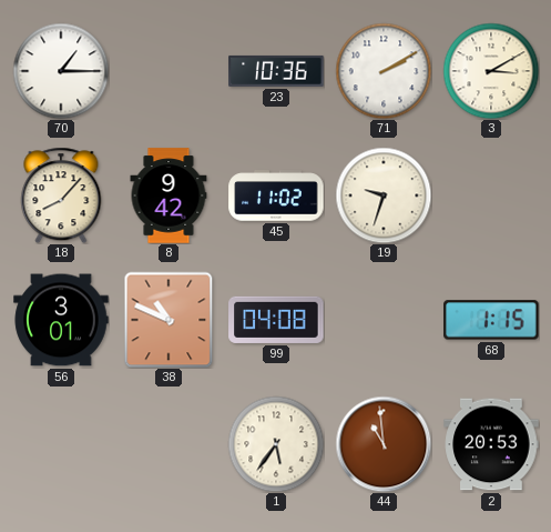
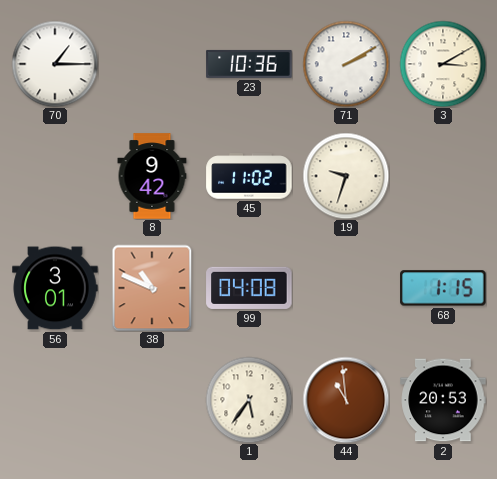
18: 8:07 -> none
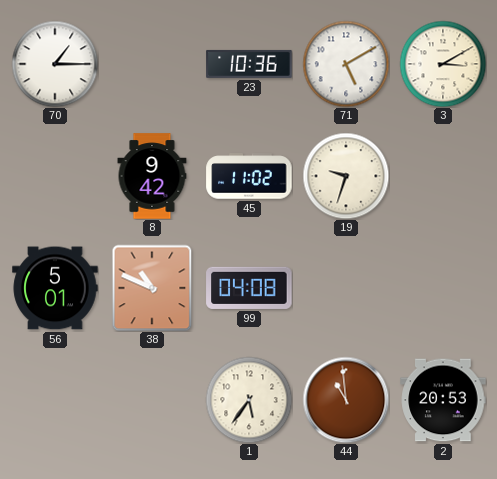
71: 2:10 -> 5:10
56: 3:01 -> 5:01
68: 1:15 -> none
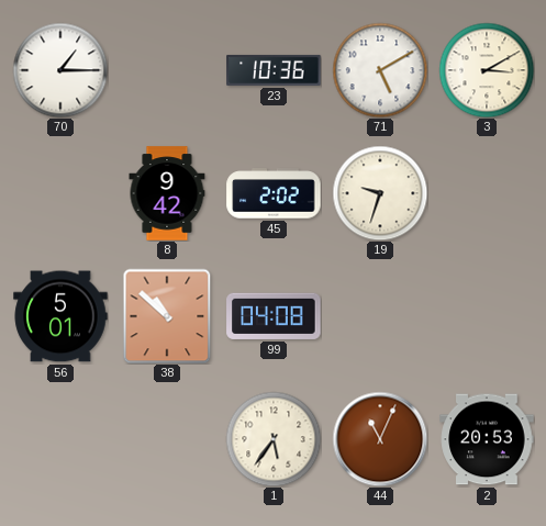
45: 11:02 -> 2:02
38: 10:49 -> 10:52
44: 10:59 -> 11:04
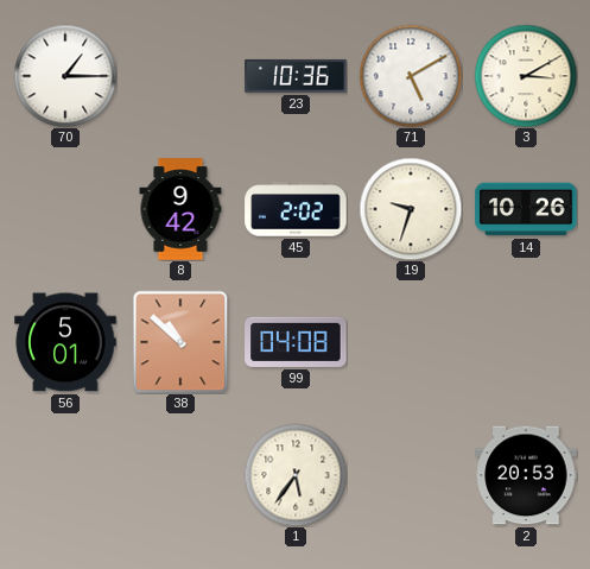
14: none -> 10:26
44: 11:04 -> none
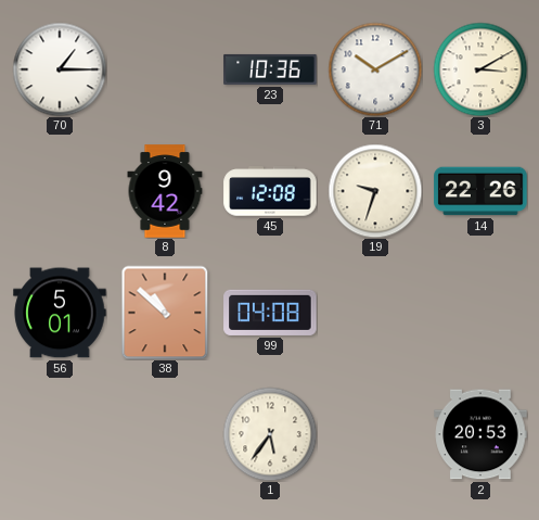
71: 5:10 -> 10:10
45: 2:02 -> 12:08
14: 10:26 -> 22:26
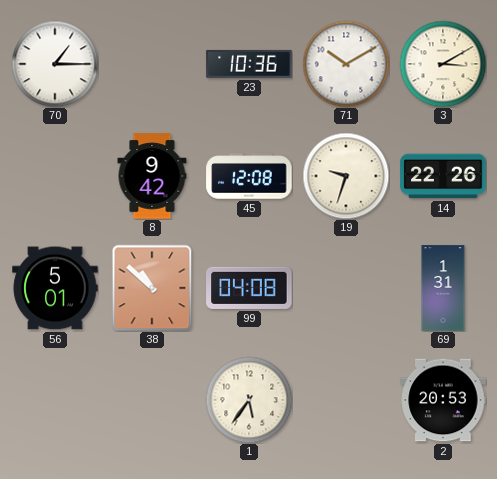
69: none -> 1:31
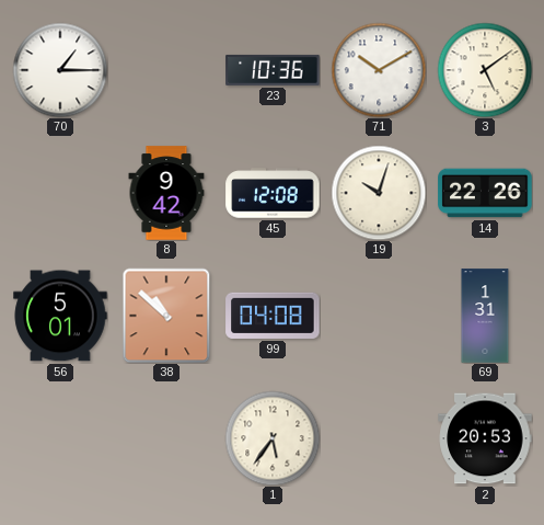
3: 3:10 -> 5:09
19: 9:33 -> 10:03
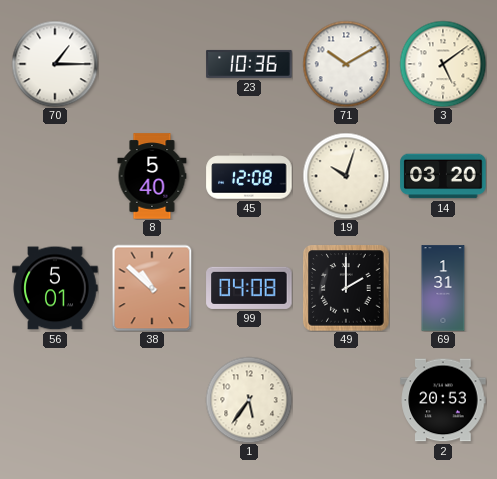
8: 9:42 -> 5:40
14: 22:26 -> 03:20
49: none -> 2:00
